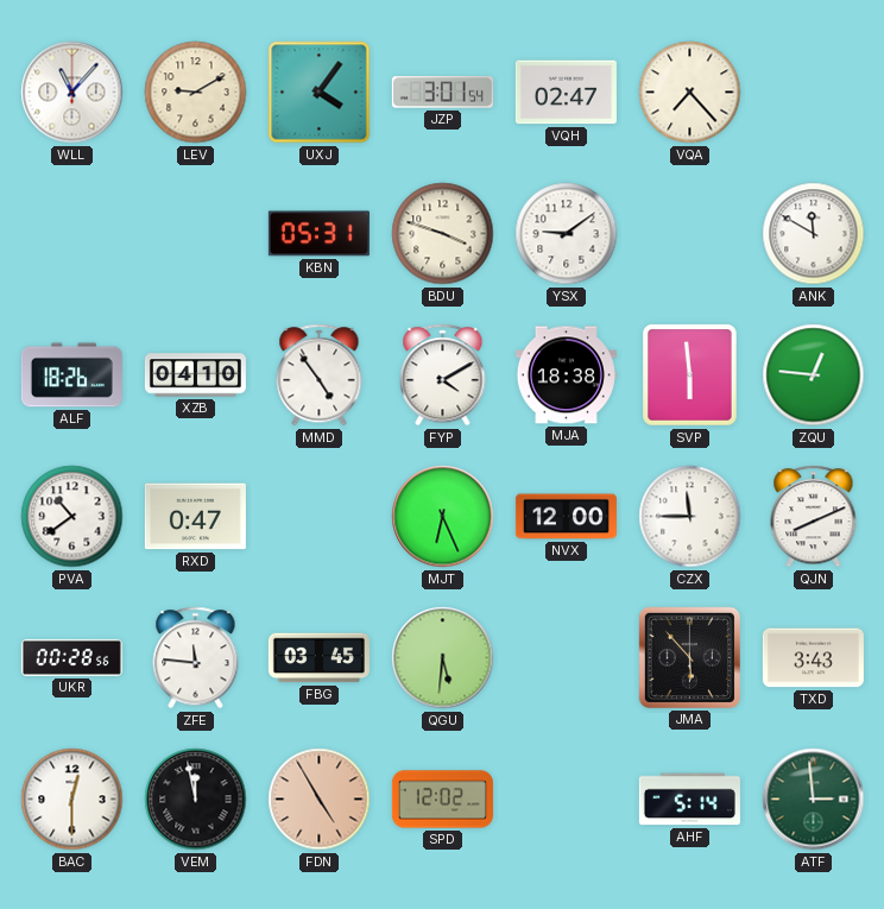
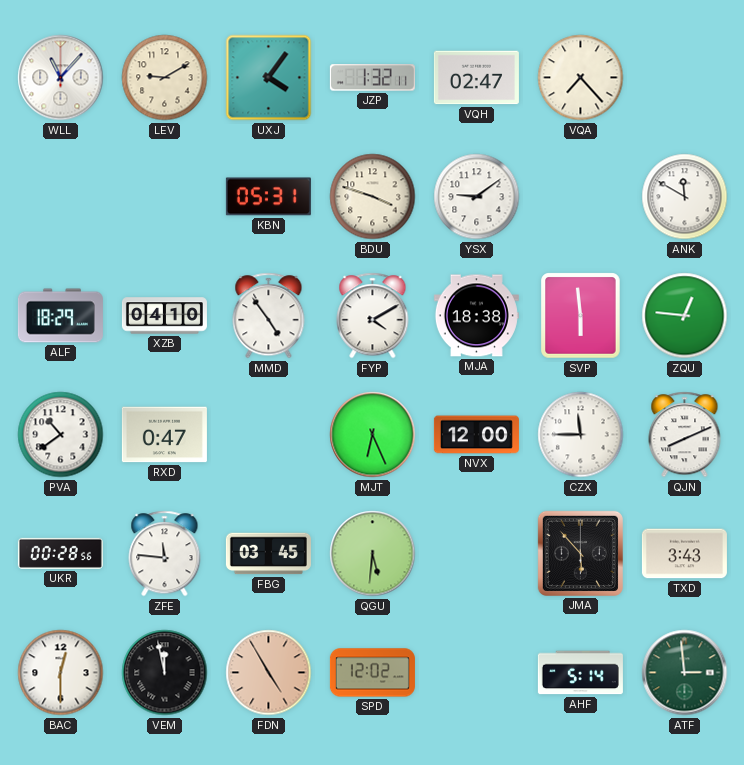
JZP: 3:01 -> 1:32
ALF: 18:26 -> 18:29
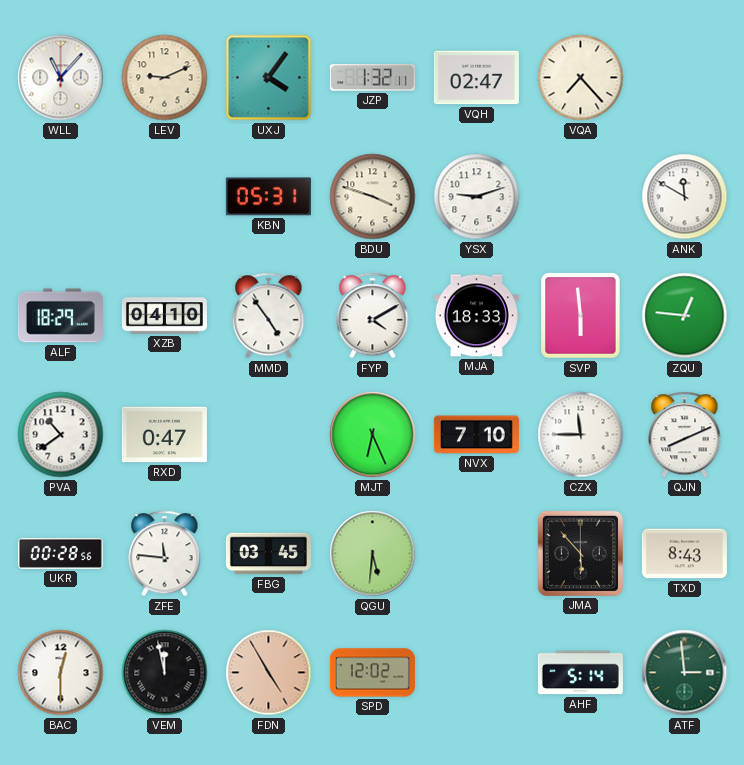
LEV: 9:10 -> 9:11
YSX: 9:09 -> 9:12
MJA: 18:38 -> 18:33
NVX: 12:00 -> 7:10
TXD: 3:43 -> 8:43
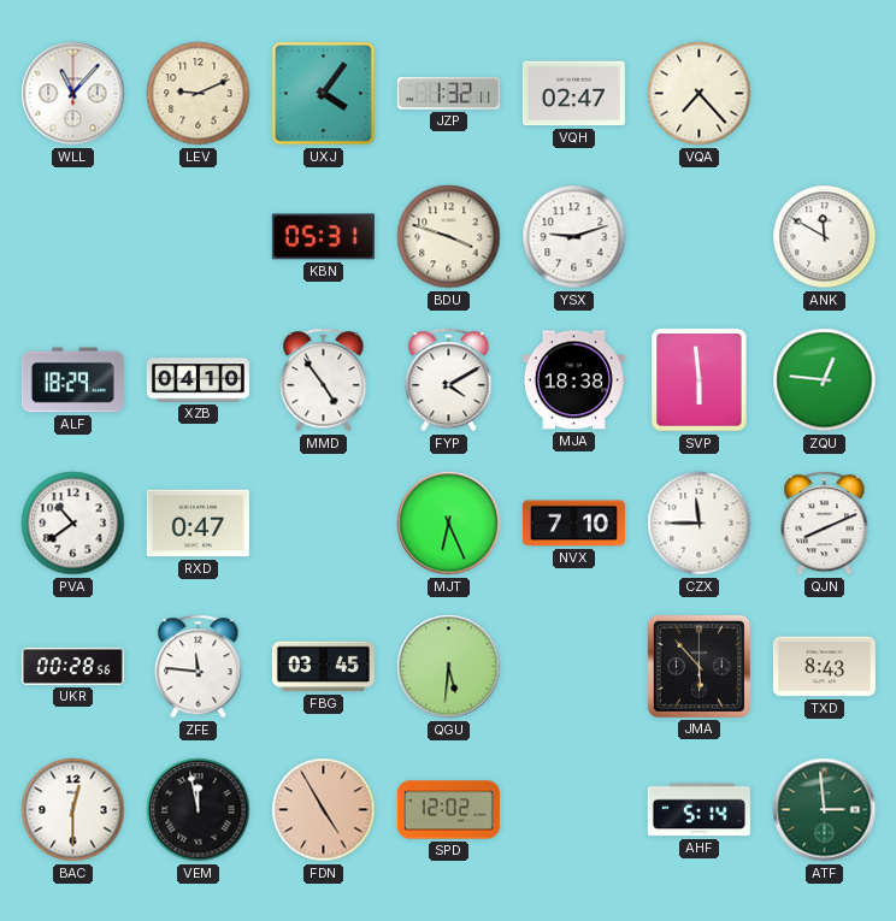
MJA: 18:33 -> 18:38
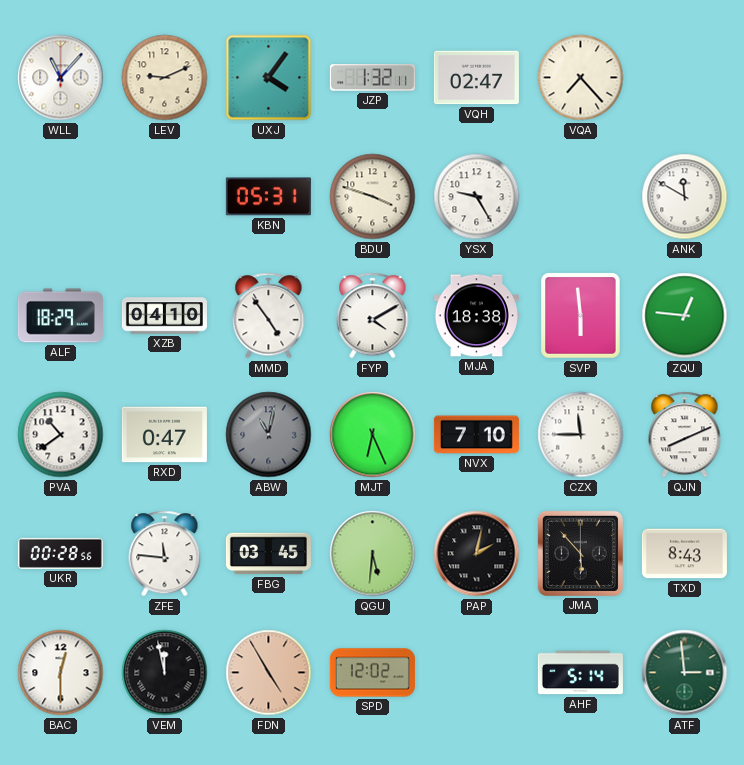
YSX: 9:12 -> 9:25
ABW: none -> 11:02
PAP: none -> 2:02
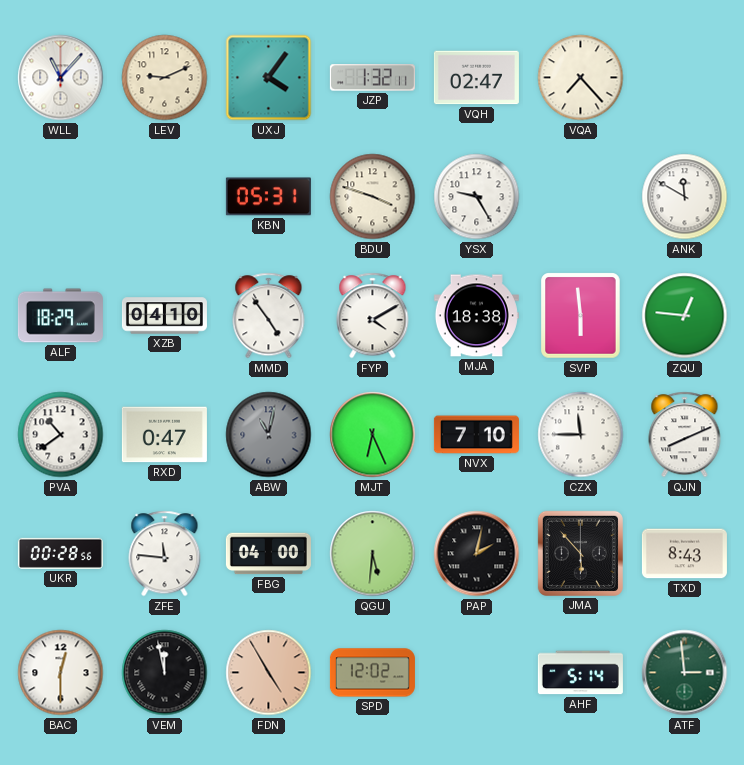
FBG: 03:45 -> 04:00
